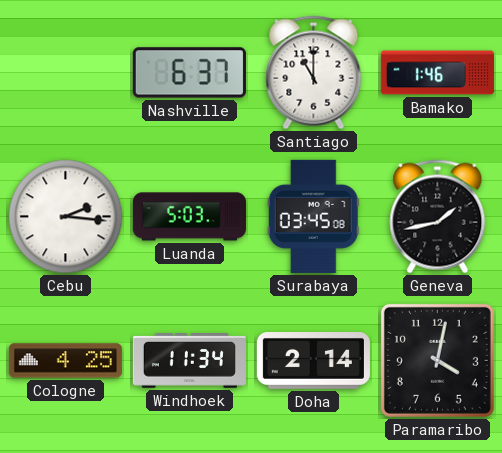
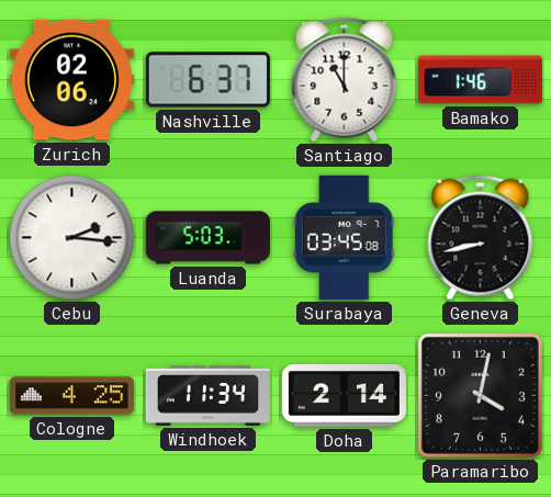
Zurich: none -> 02:06
Geneva: 1:43 -> 8:43
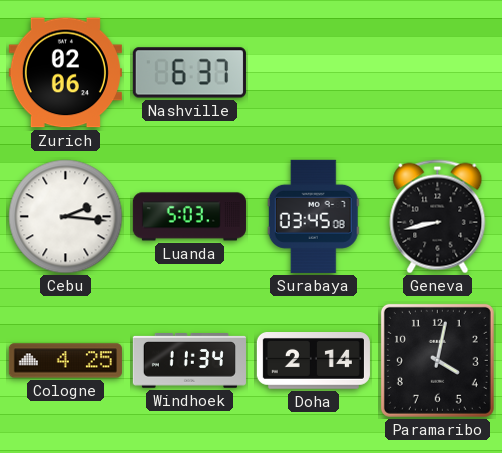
Santiago: 11:00 -> none
Bamako: 1:46 -> none
